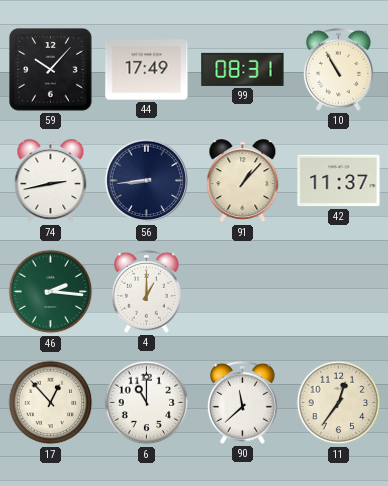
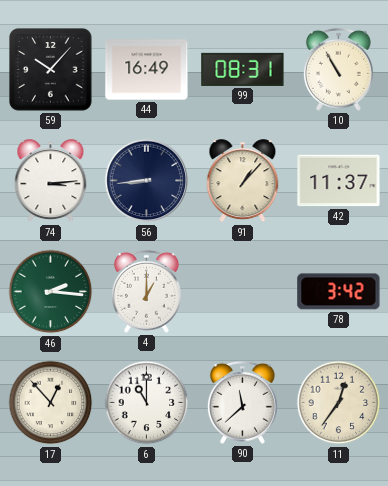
44: 17:49 -> 16:49
74: 2:43 -> 3:14
78: none -> 3:42
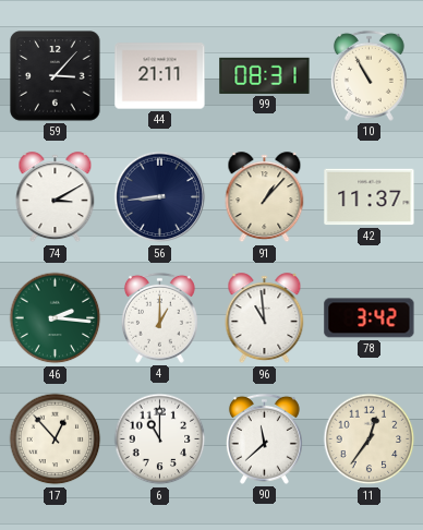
59: 10:07 -> 3:07
44: 16:49 -> 21:11
74: 3:14 -> 3:10
96: none -> 10:59
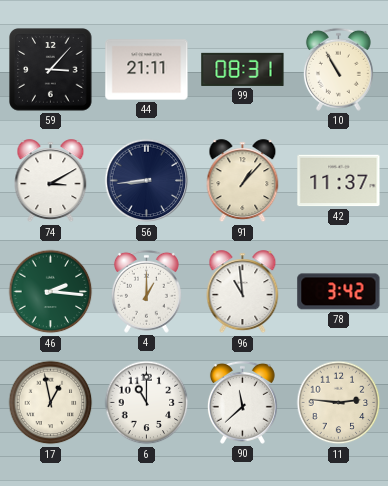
17: 12:53 -> 12:58
11: 12:36 -> 2:46
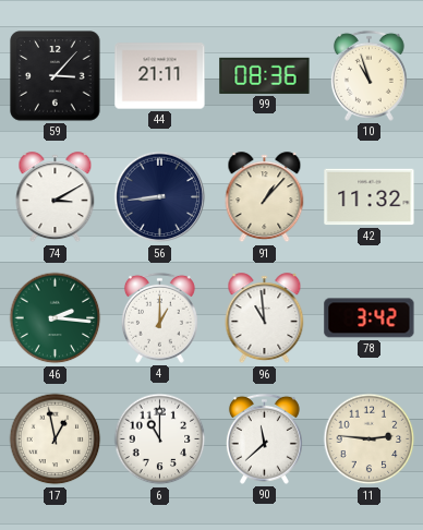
99: 08:31 -> 08:36
10: 10:55 -> 10:57
42: 11:37 -> 11:32
